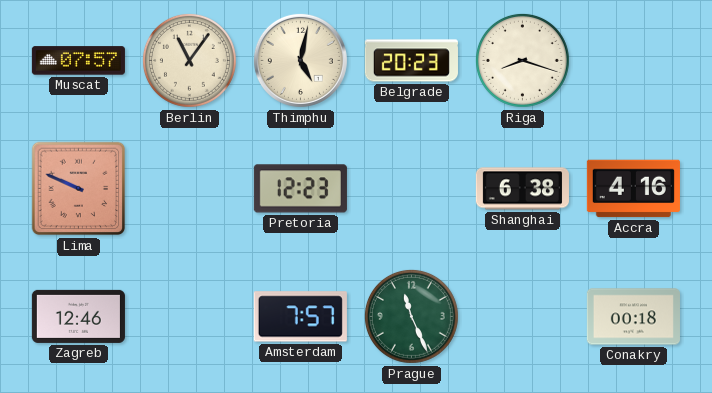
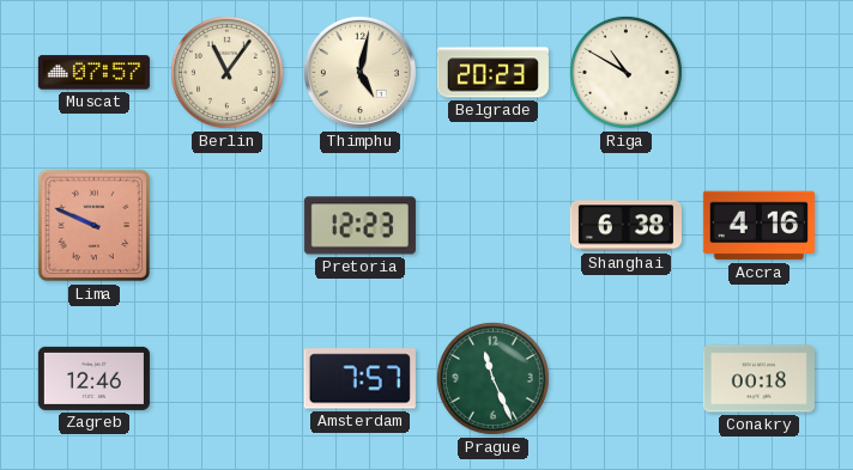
Riga: 8:18 -> 10:50
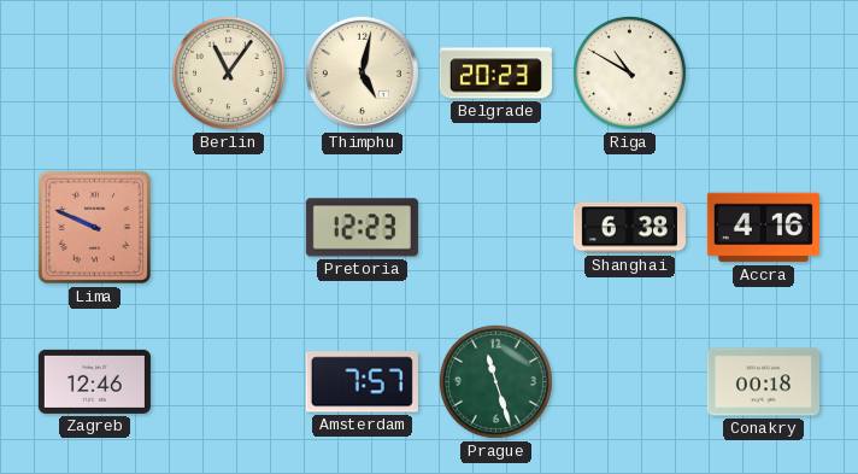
Muscat: 07:57 -> none
Prague: 11:26 -> 11:27
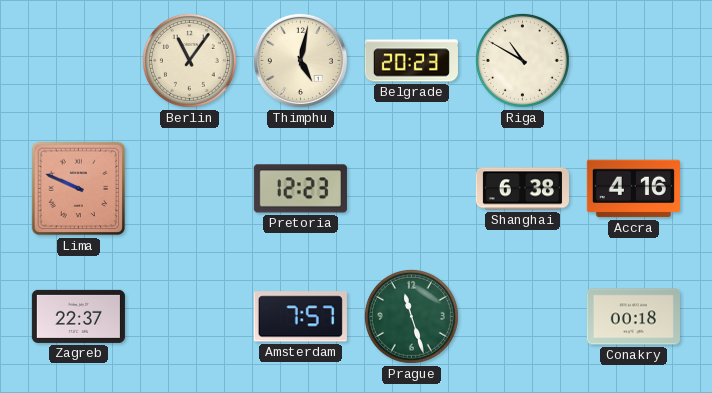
Zagreb: 12:46 -> 22:37
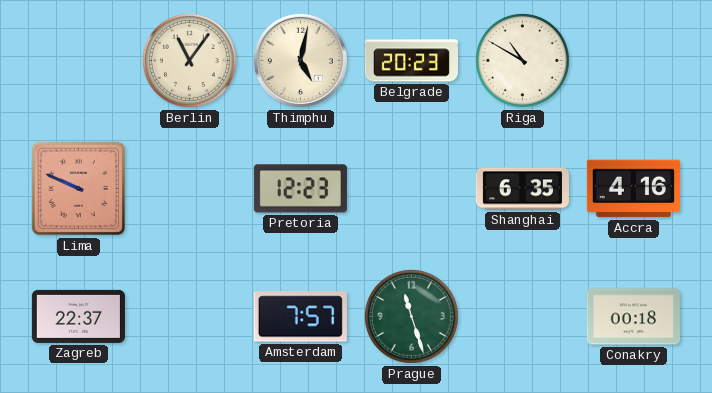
Shanghai: 6:38 -> 6:35
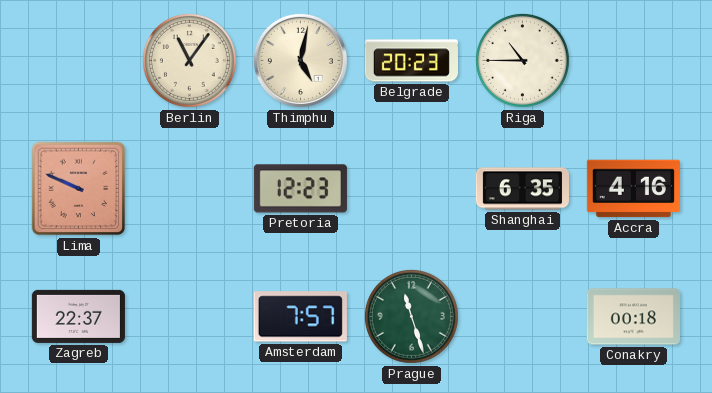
Riga: 10:50 -> 10:45
